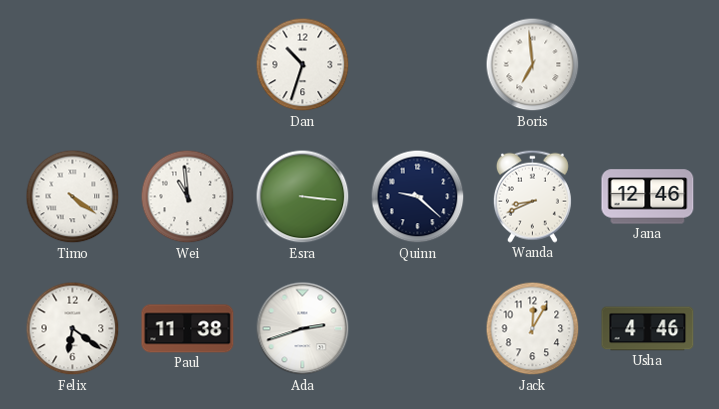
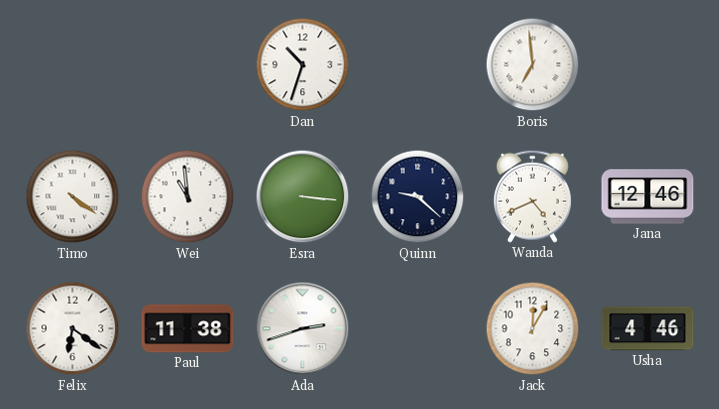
Wanda: 8:41 -> 4:41
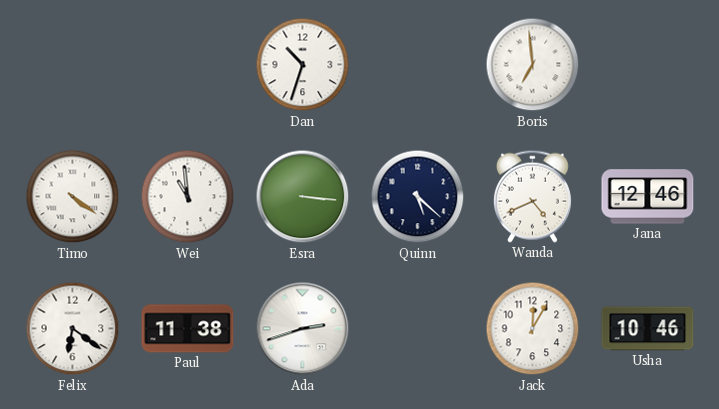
Quinn: 9:22 -> 5:22
Usha: 4:46 -> 10:46
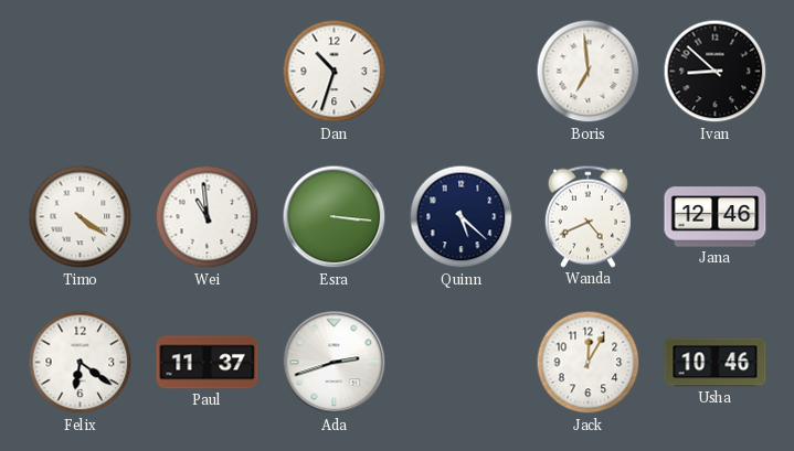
Ivan: none -> 8:52
Paul: 11:38 -> 11:37
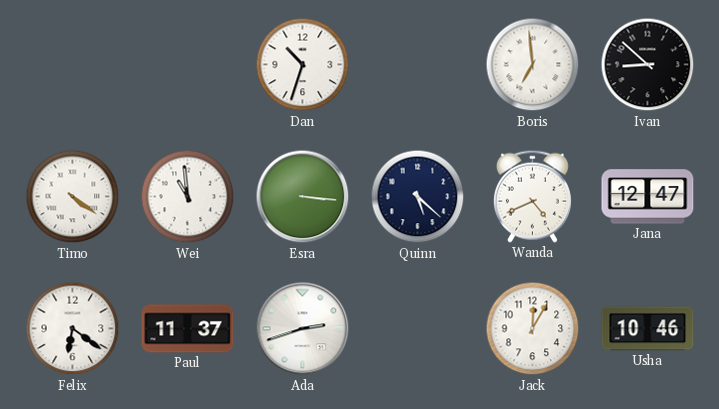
Jana: 12:46 -> 12:47
